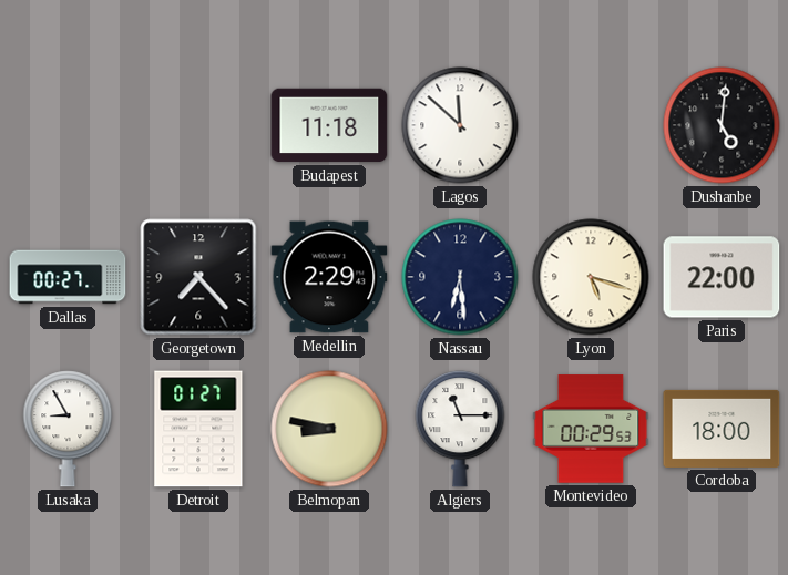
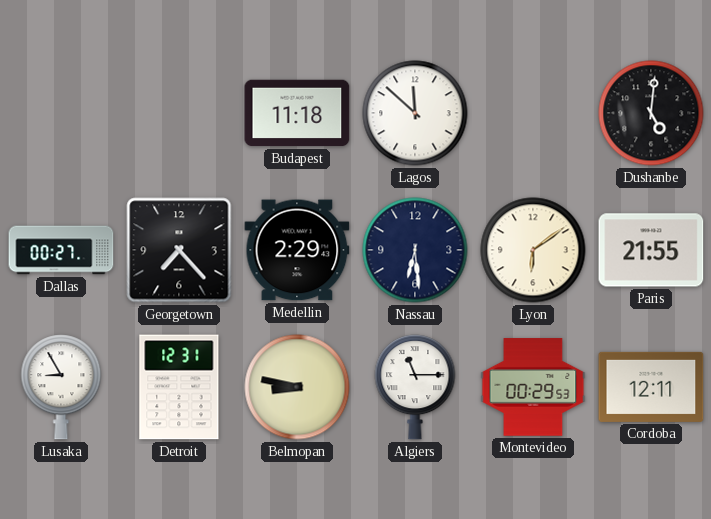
Lyon: 5:18 -> 6:09
Paris: 22:00 -> 21:55
Detroit: 01:27 -> 12:31
Cordoba: 18:00 -> 12:11
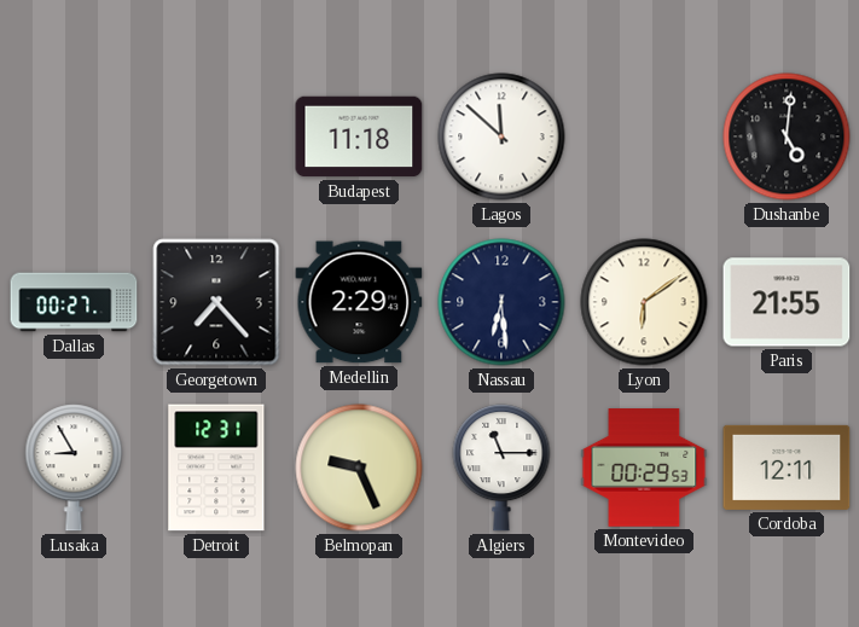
Belmopan: 8:47 -> 9:26
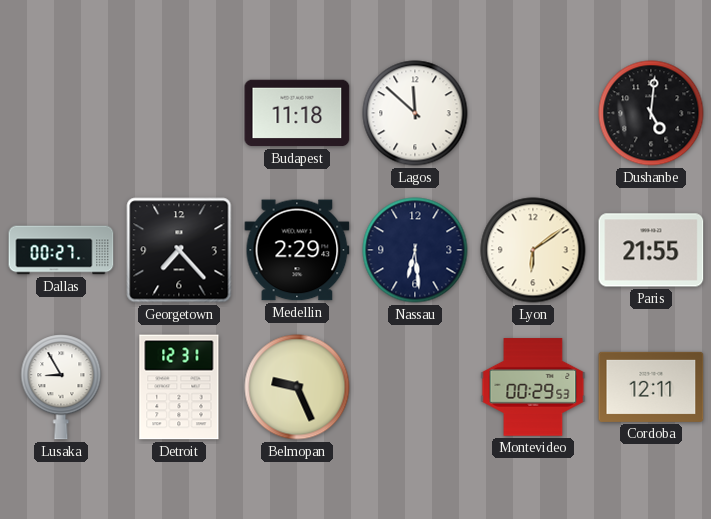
Algiers: 11:15 -> none
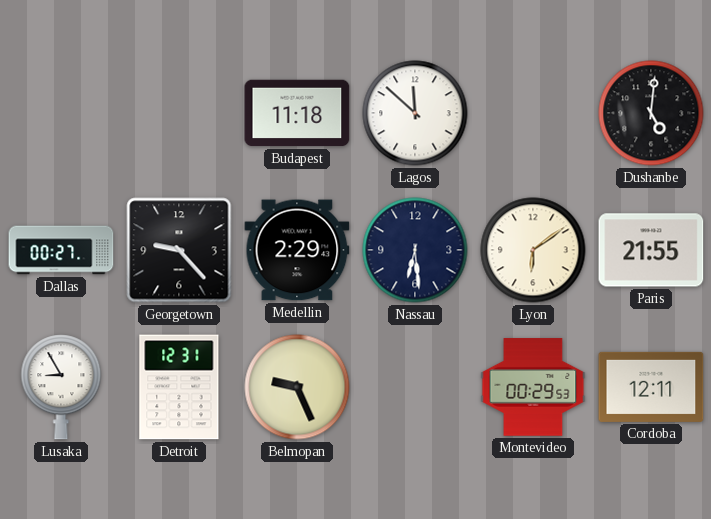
Georgetown: 7:23 -> 9:23
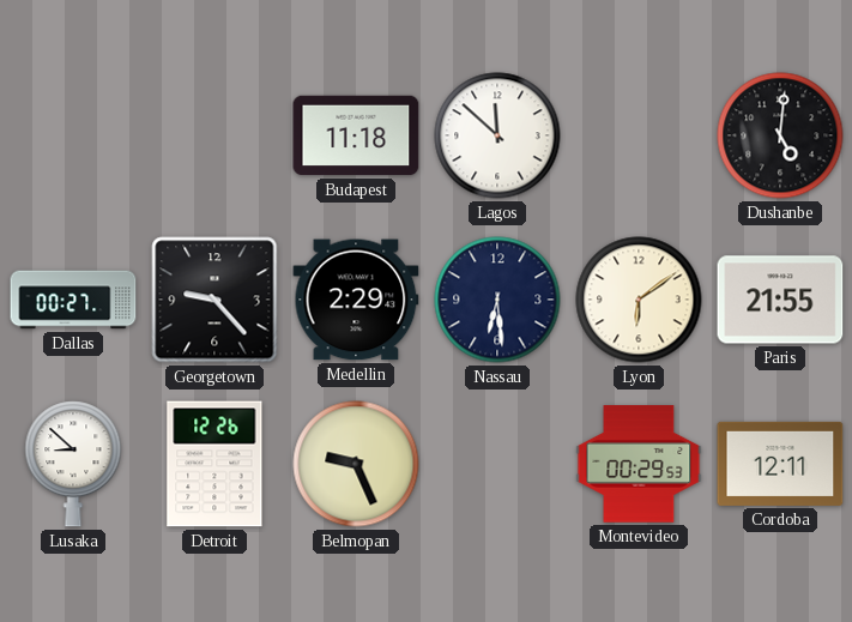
Lusaka: 8:55 -> 8:52
Detroit: 12:31 -> 12:26
